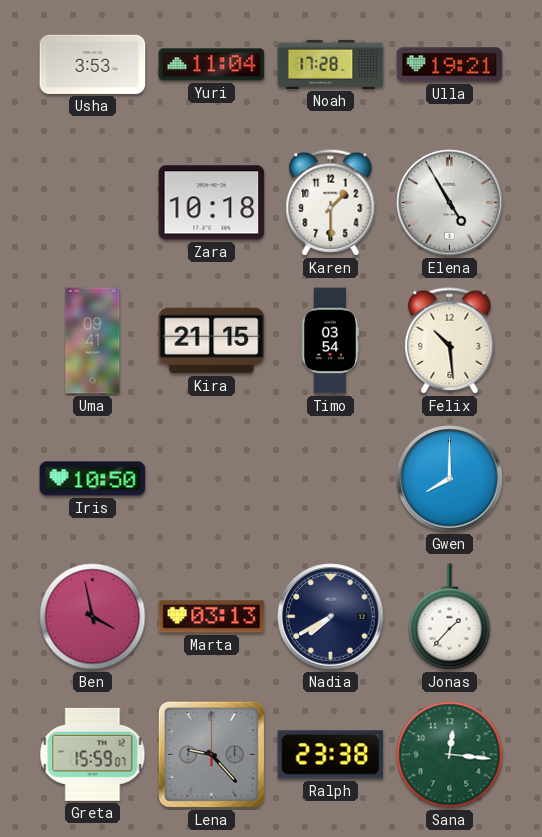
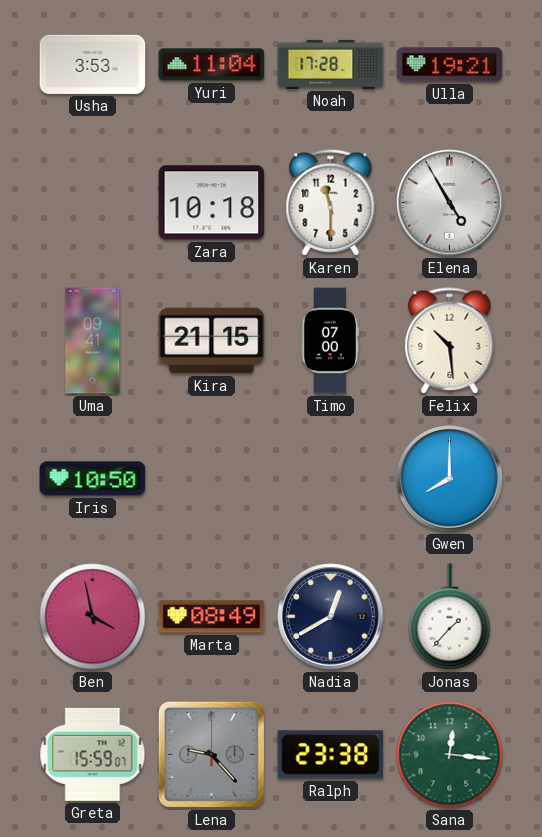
Karen: 1:30 -> 11:30
Timo: 03:54 -> 07:00
Marta: 03:13 -> 08:49
Nadia: 7:40 -> 12:40
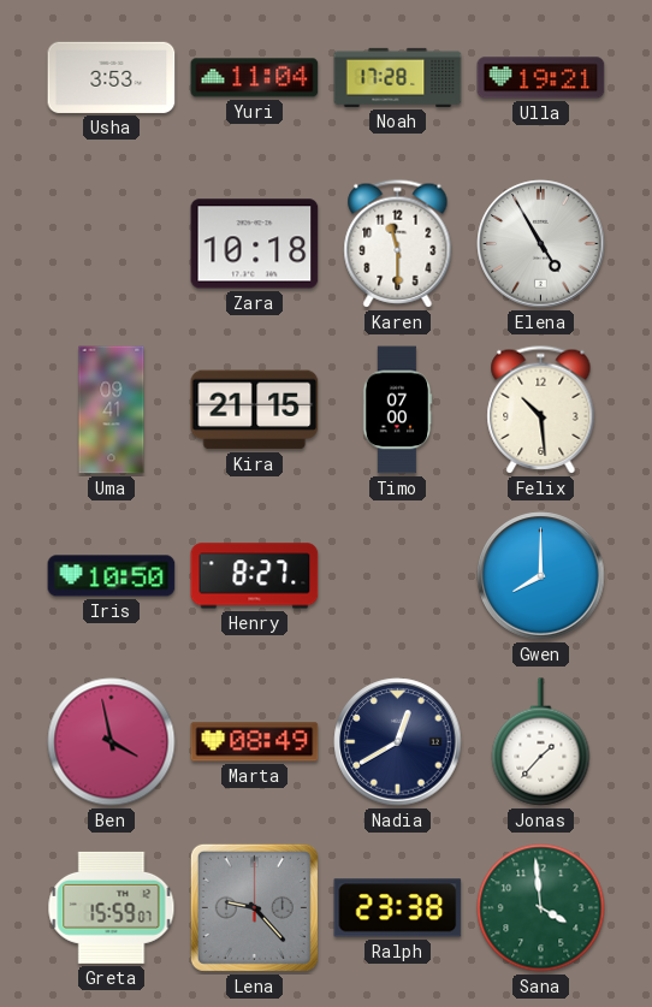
Henry: none -> 8:27
Sana: 12:16 -> 3:59
